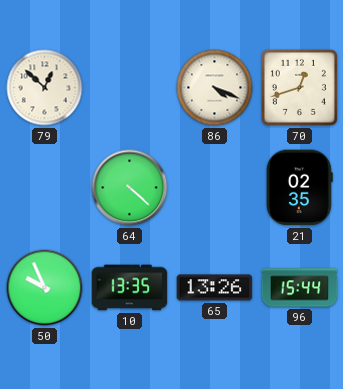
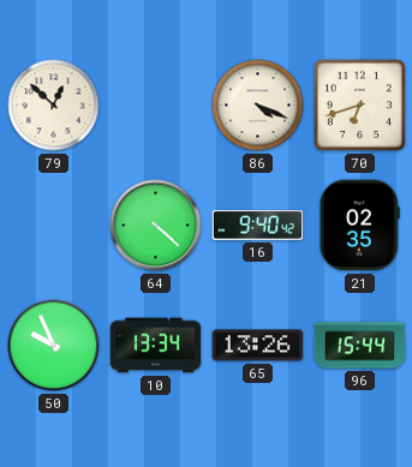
70: 12:42 -> 6:42
16: none -> 9:40
10: 13:35 -> 13:34
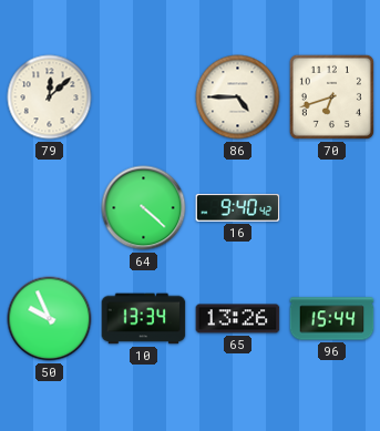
79: 12:52 -> 12:08
86: 4:19 -> 4:45
21: 02:35 -> none
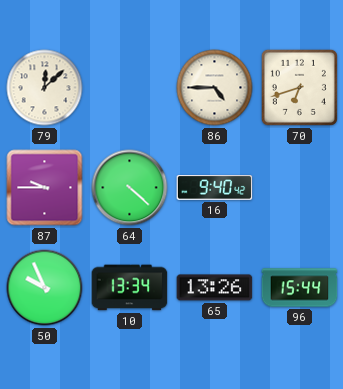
87: none -> 9:45
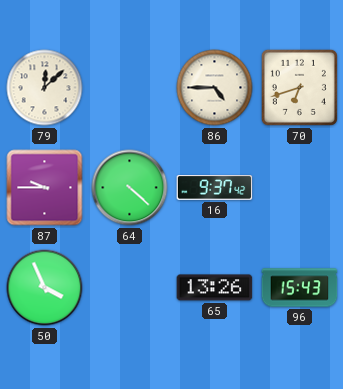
16: 9:40 -> 9:37
50: 9:56 -> 3:56
10: 13:34 -> none
96: 15:44 -> 15:43
